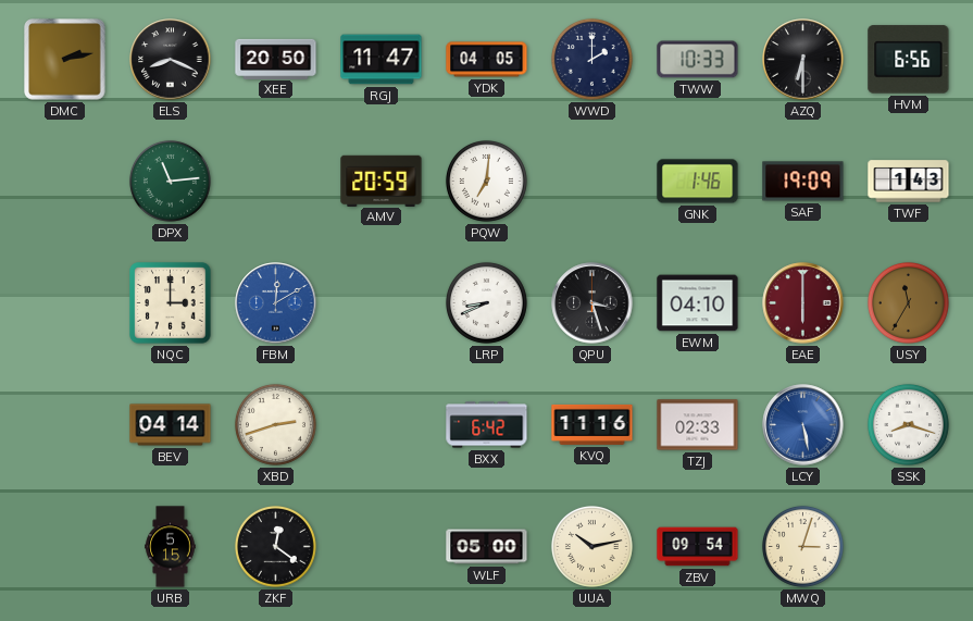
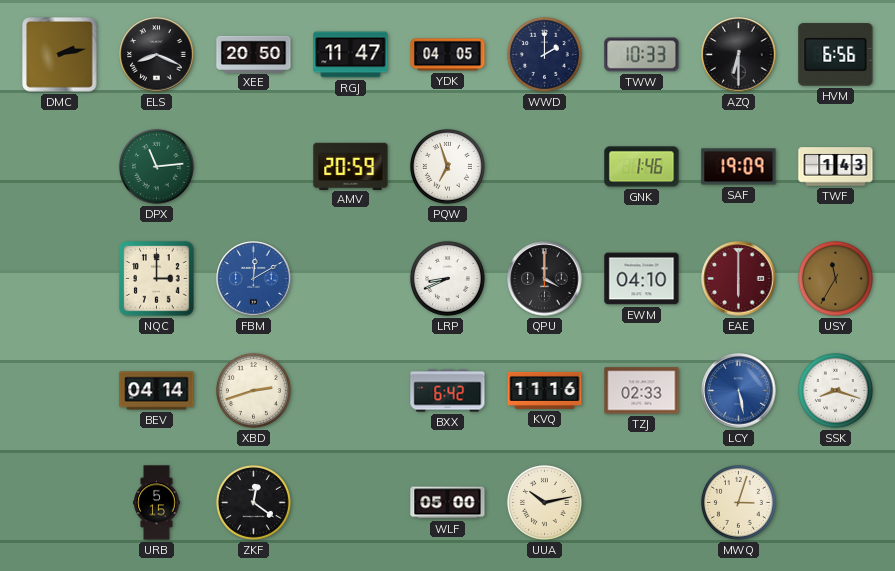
PQW: 7:01 -> 6:57
QPU: 3:27 -> 4:00
ZBV: 09:54 -> none
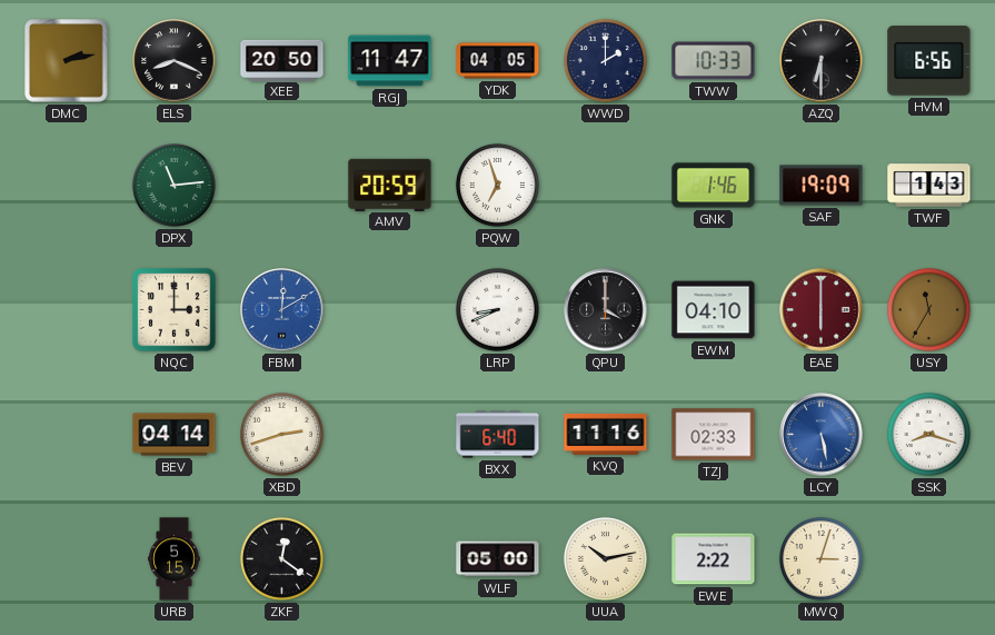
BXX: 6:42 -> 6:40
EWE: none -> 2:22
